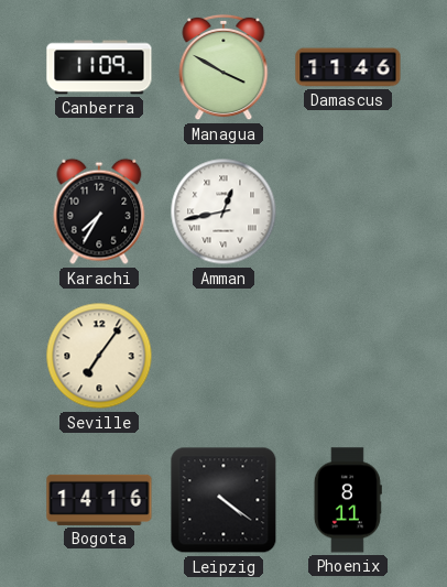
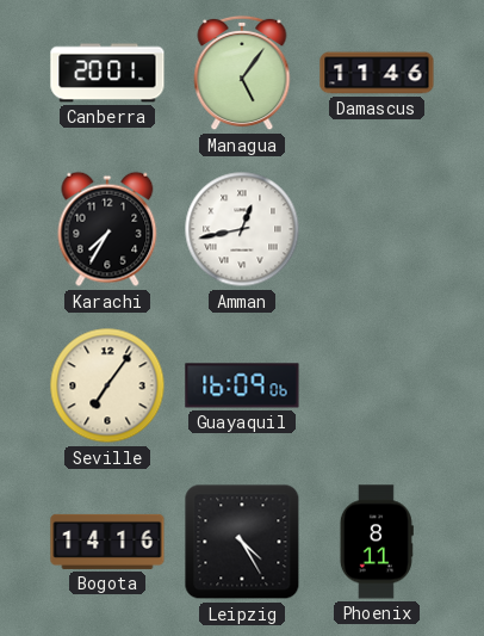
Canberra: 11:09 -> 20:01
Managua: 3:50 -> 5:06
Guayaquil: none -> 16:09
Leipzig: 4:21 -> 4:25
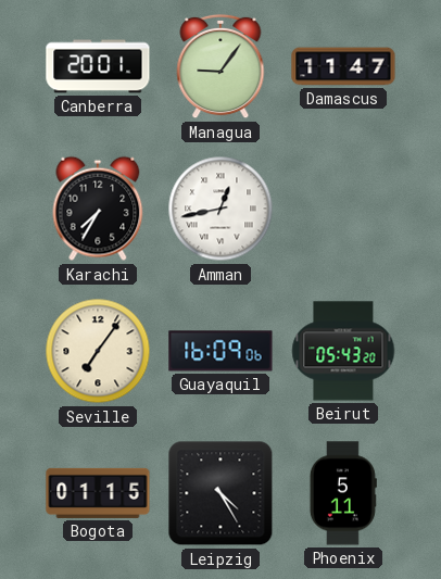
Managua: 5:06 -> 9:06
Damascus: 11:46 -> 11:47
Beirut: none -> 05:43
Bogota: 14:16 -> 01:15
Phoenix: 8:11 -> 5:11
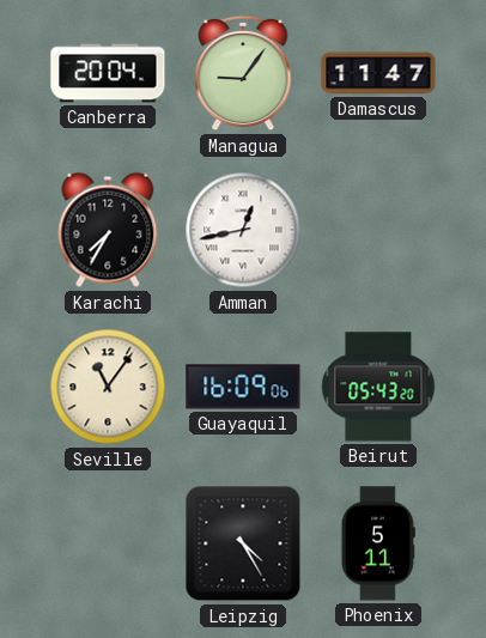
Canberra: 20:01 -> 20:04
Seville: 7:06 -> 11:06
Bogota: 01:15 -> none
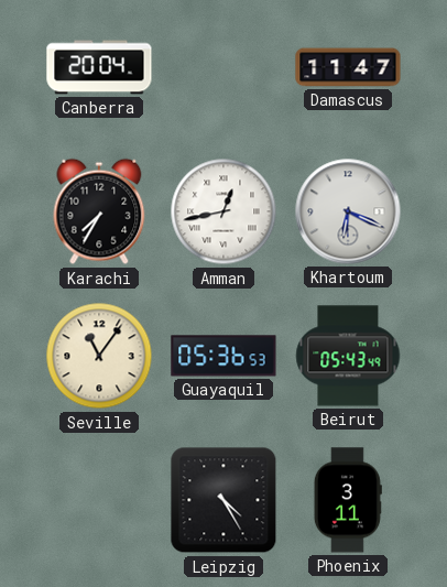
Managua: 9:06 -> none
Khartoum: none -> 6:19
Guayaquil: 16:09 -> 05:36
Beirut: 05:43:20 -> 05:43:49
Phoenix: 5:11 -> 3:11
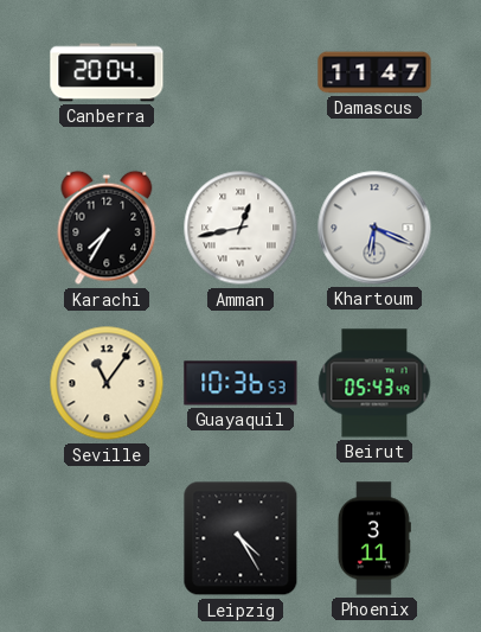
Guayaquil: 05:36 -> 10:36
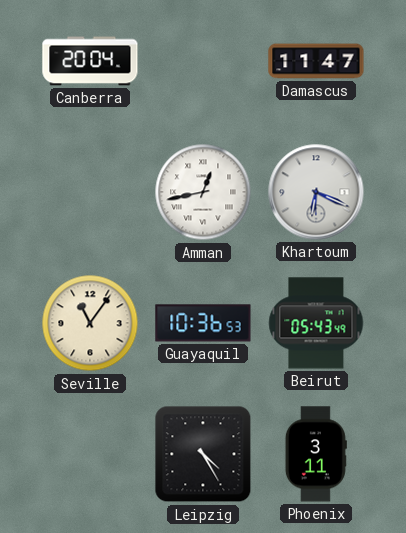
Karachi: 7:35 -> none
